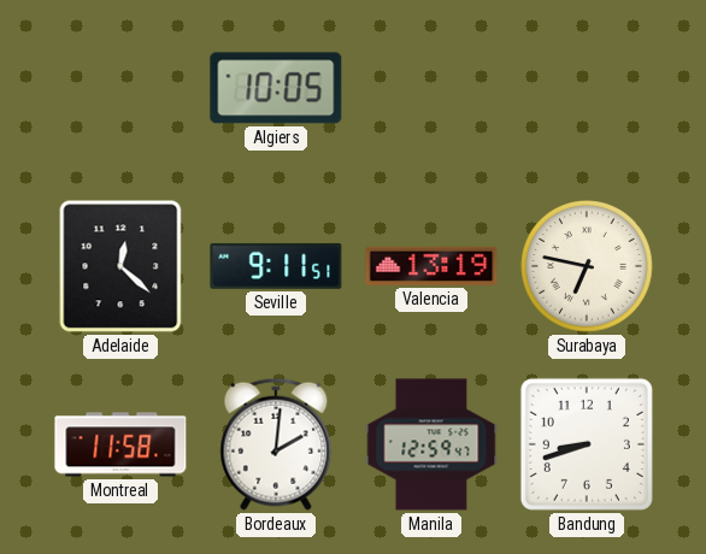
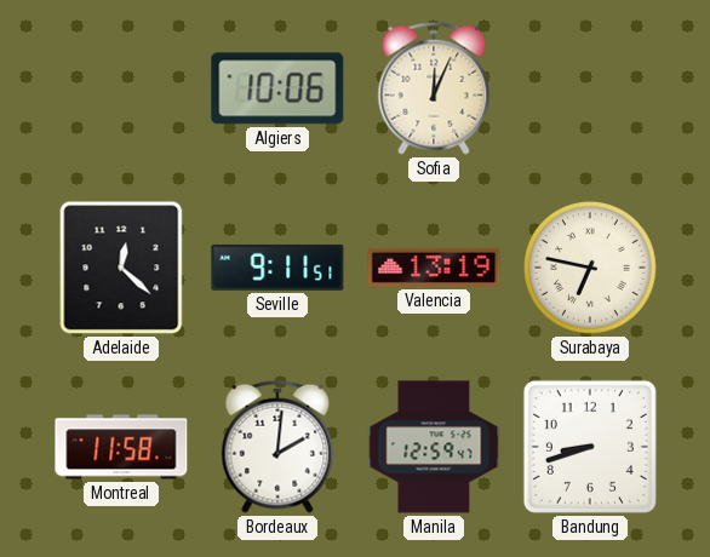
Algiers: 10:05 -> 10:06
Sofia: none -> 12:04
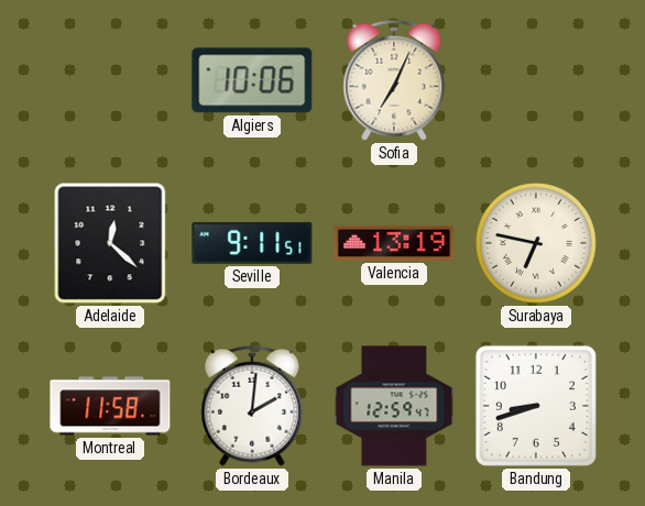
Sofia: 12:04 -> 7:04
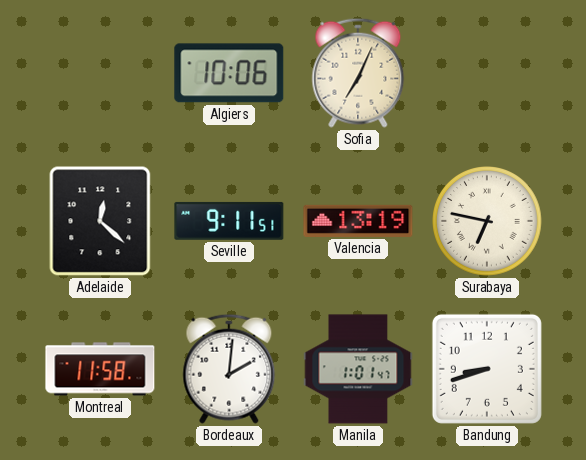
Manila: 12:59 -> 1:01
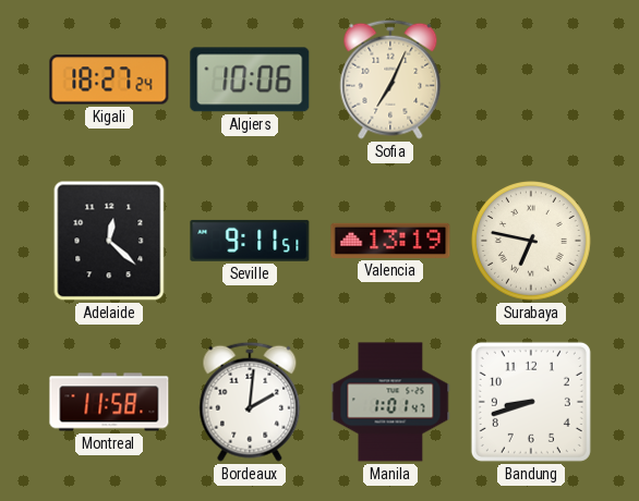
Kigali: none -> 18:27
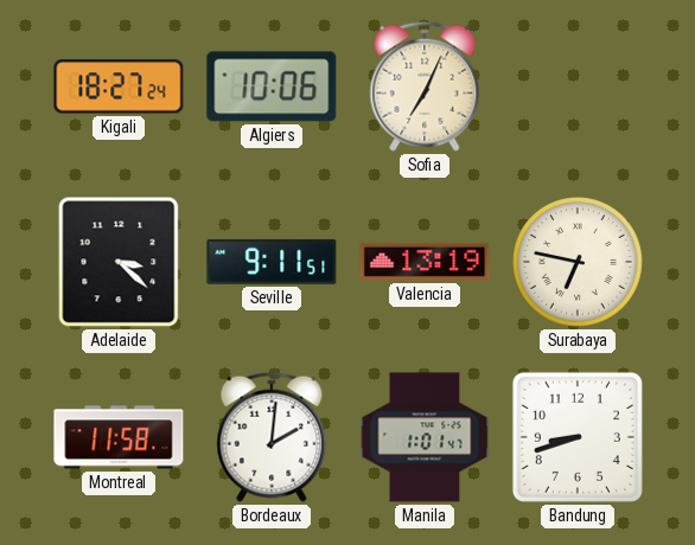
Adelaide: 12:22 -> 3:22
